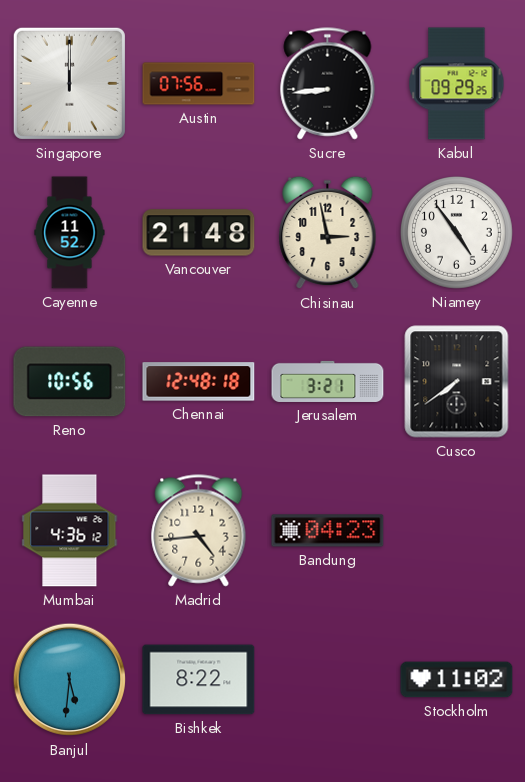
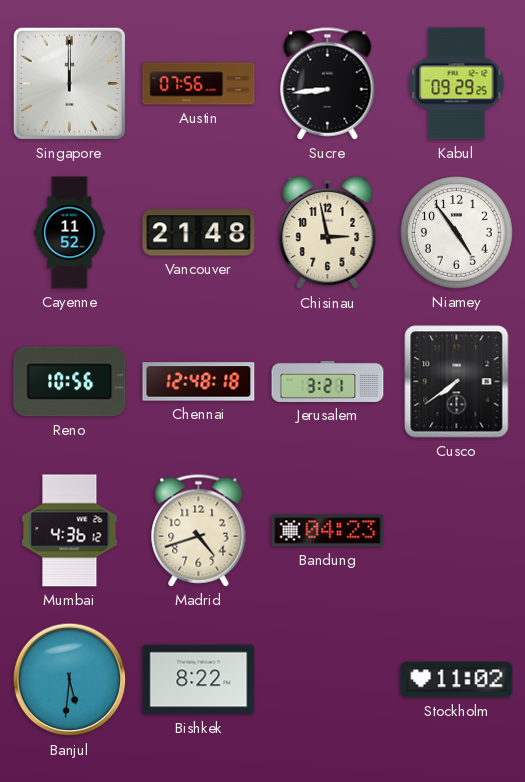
Madrid: 4:44 -> 4:42
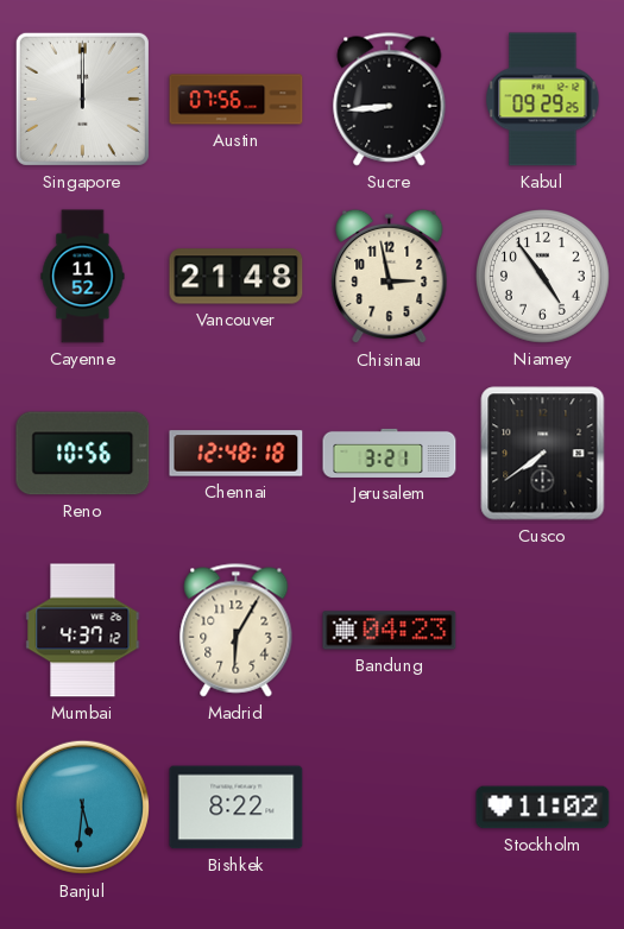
Mumbai: 4:36 -> 4:37
Madrid: 4:42 -> 6:05
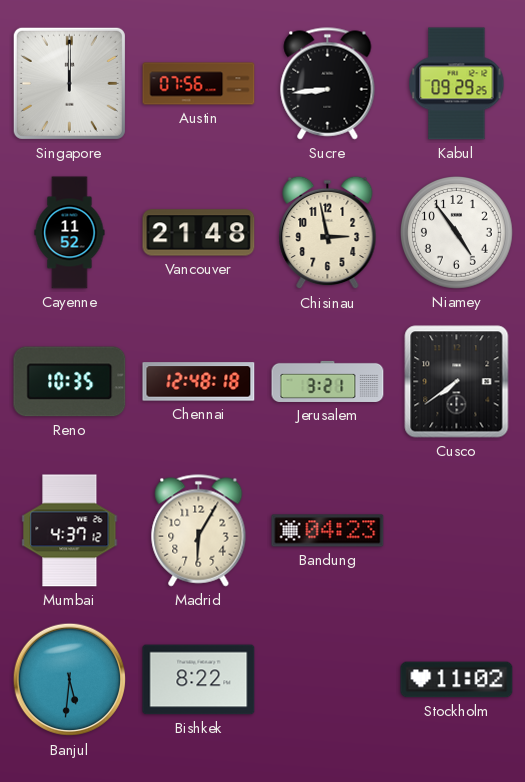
Reno: 10:56 -> 10:35
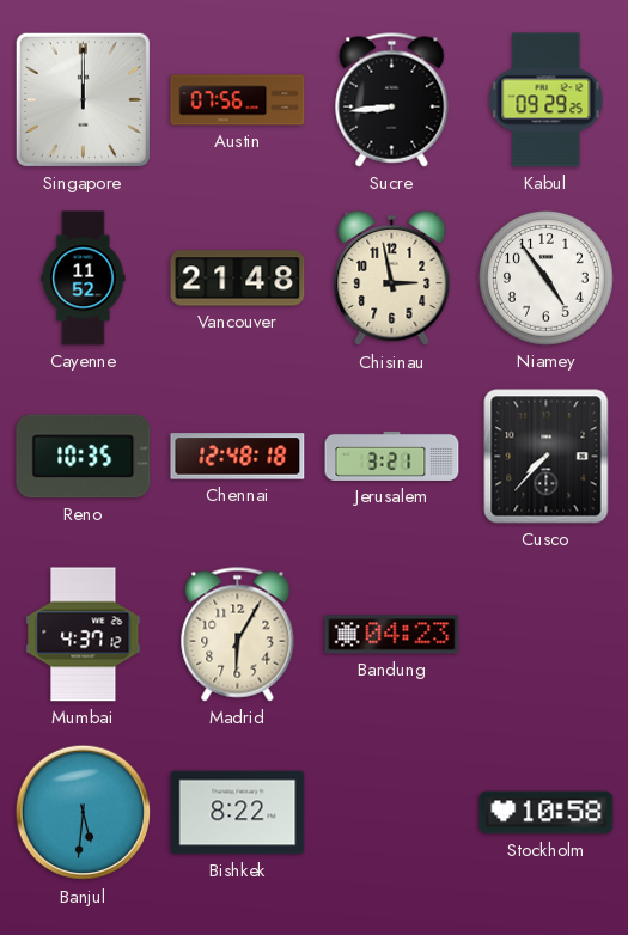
Cusco: 7:39 -> 7:37
Stockholm: 11:02 -> 10:58
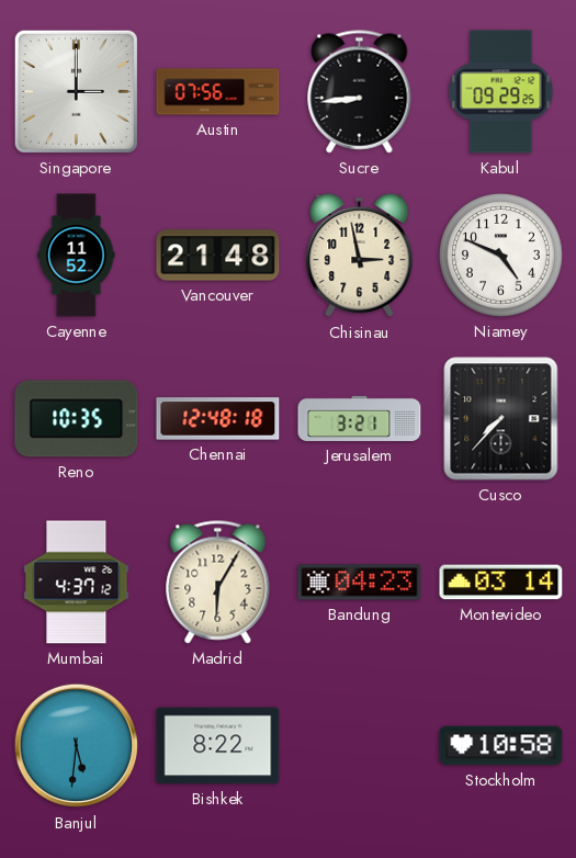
Singapore: 12:00 -> 3:00
Niamey: 4:54 -> 4:49
Montevideo: none -> 03:14
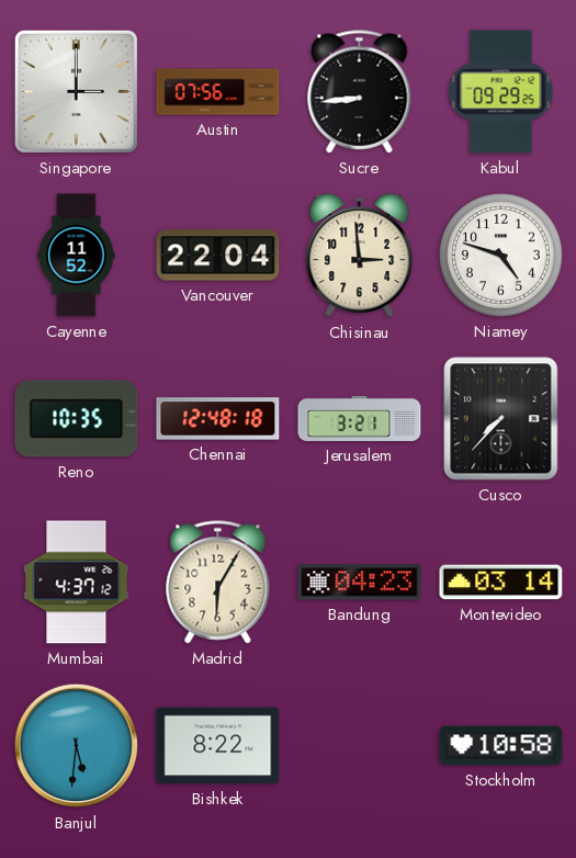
Vancouver: 21:48 -> 22:04
Chisinau: 2:58 -> 2:59
Niamey: 4:49 -> 4:48
